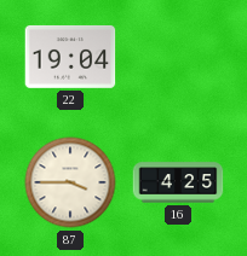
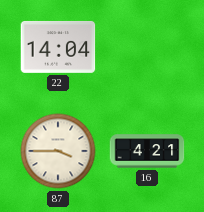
22: 19:04 -> 14:04
16: 4:25 -> 4:21
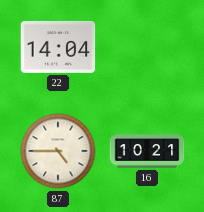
87: 3:45 -> 4:45
16: 4:21 -> 10:21
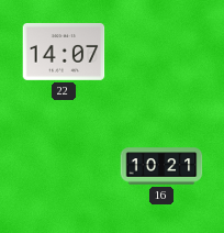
22: 14:04 -> 14:07
87: 4:45 -> none
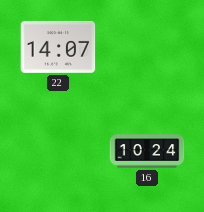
16: 10:21 -> 10:24
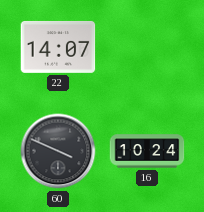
60: none -> 3:49
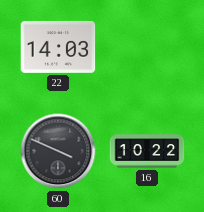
22: 14:07 -> 14:03
16: 10:24 -> 10:22
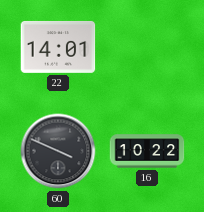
22: 14:03 -> 14:01
